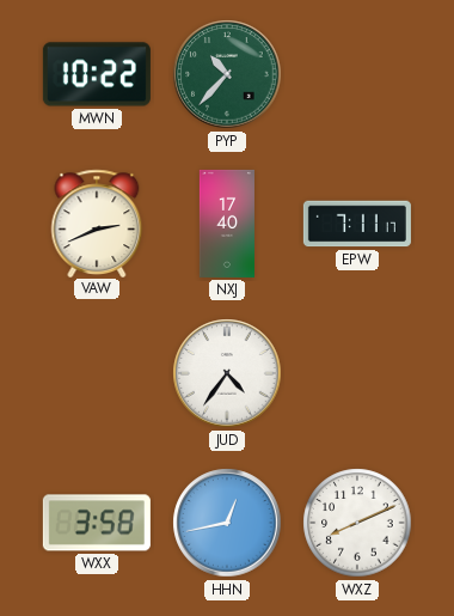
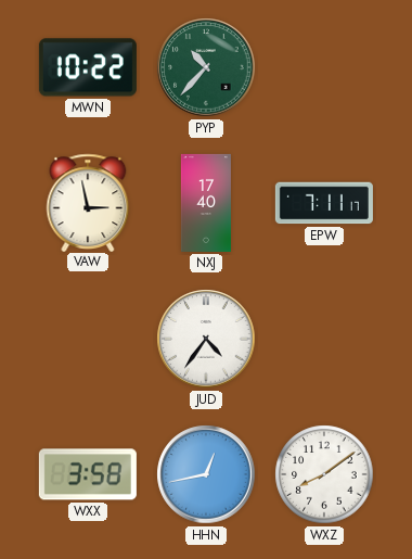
VAW: 2:41 -> 2:58
WXZ: 8:11 -> 8:09
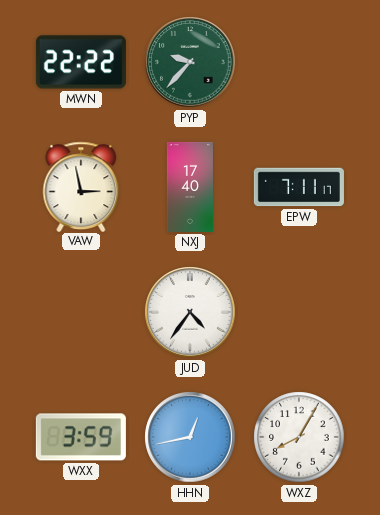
MWN: 10:22 -> 22:22
PYP: 10:37 -> 9:37
WXX: 3:58 -> 3:59
WXZ: 8:09 -> 8:05
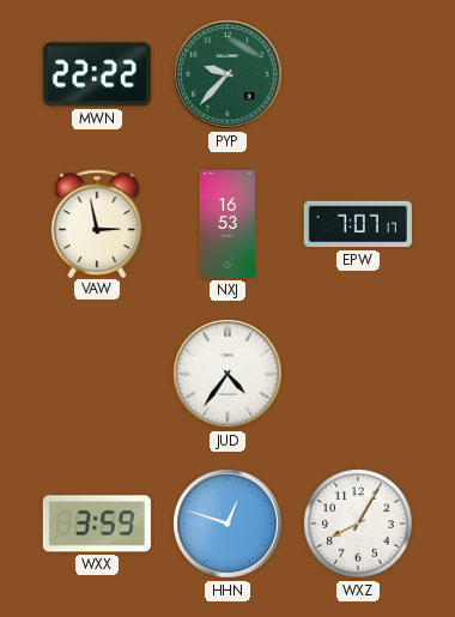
NXJ: 17:40 -> 16:53
EPW: 7:11 -> 7:07
HHN: 12:43 -> 12:48
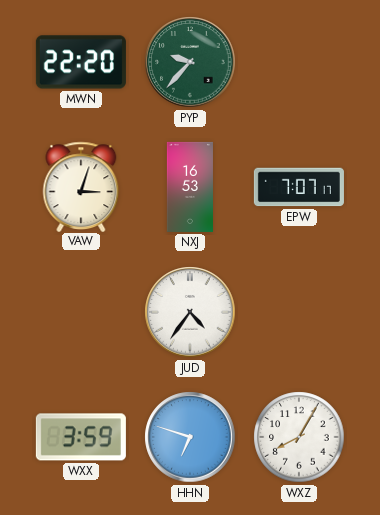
MWN: 22:22 -> 22:20
VAW: 2:58 -> 3:03
HHN: 12:48 -> 6:48
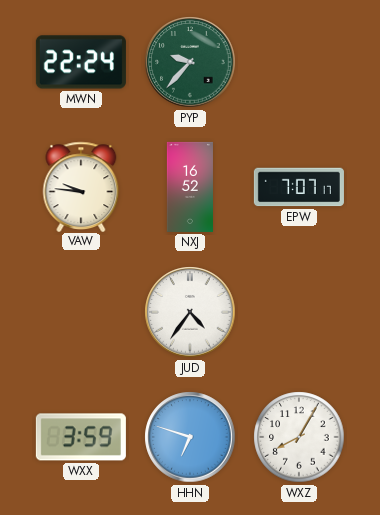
MWN: 22:20 -> 22:24
VAW: 3:03 -> 9:46
NXJ: 16:53 -> 16:52
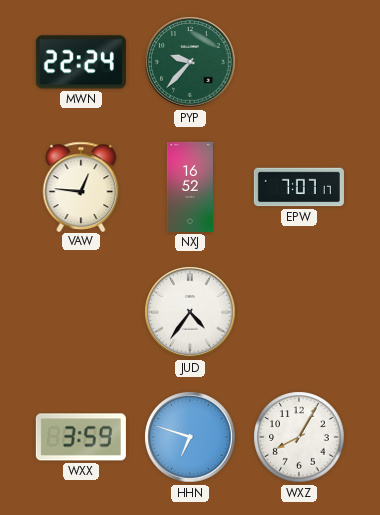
VAW: 9:46 -> 12:46
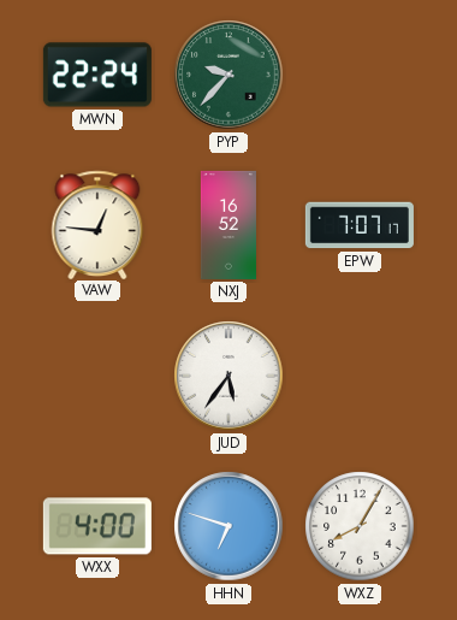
JUD: 4:36 -> 5:36
WXX: 3:59 -> 4:00
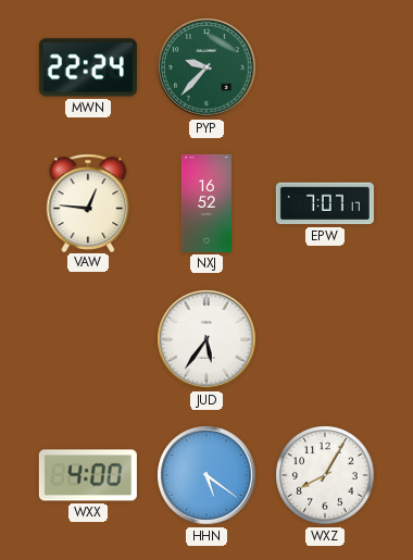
HHN: 6:48 -> 5:21
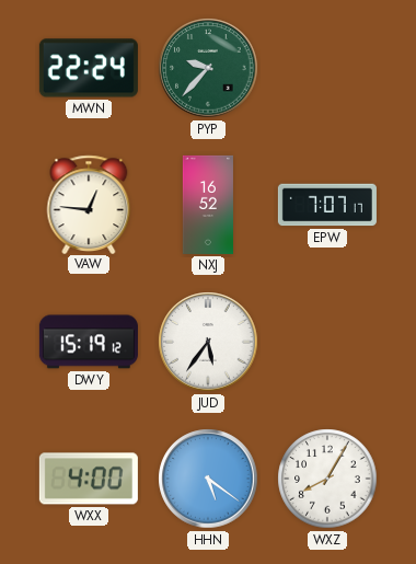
DWY: none -> 15:19
